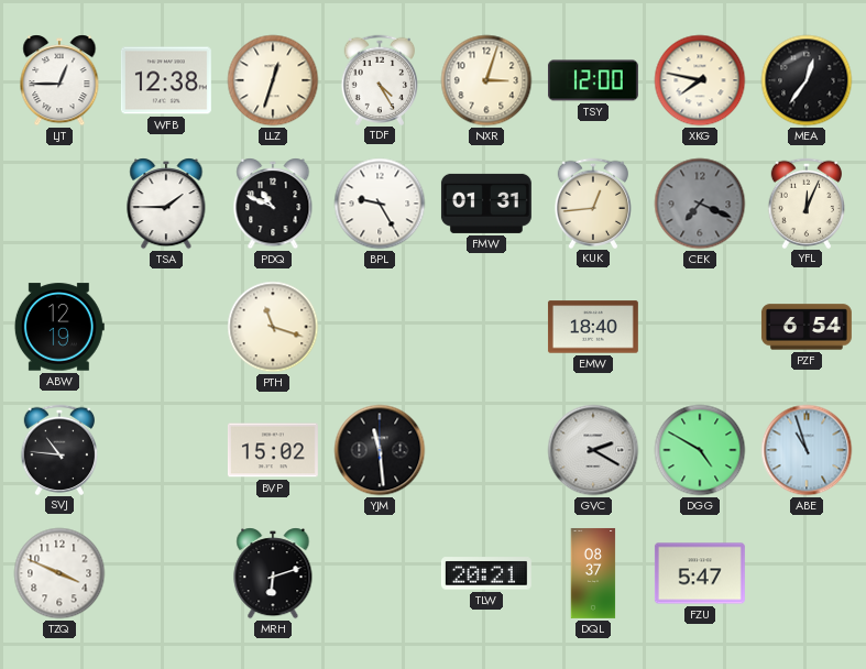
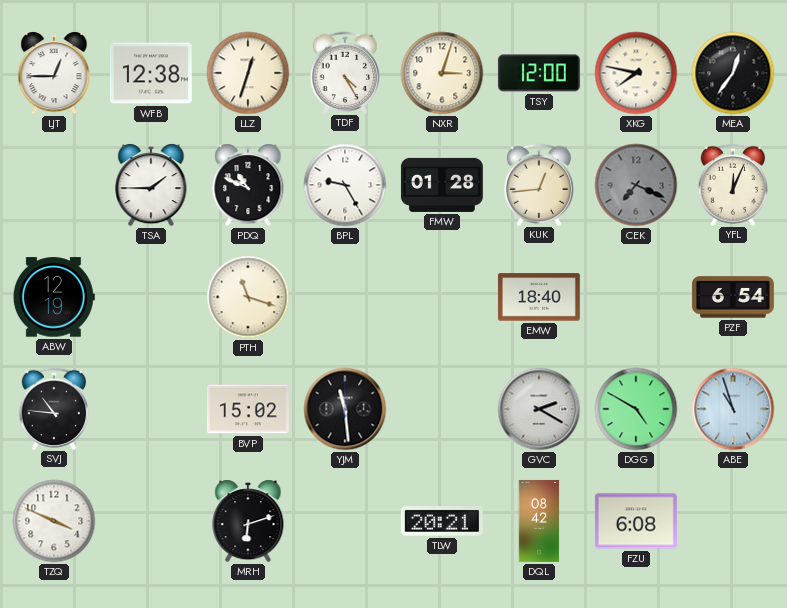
FMW: 01:31 -> 01:28
DQL: 08:37 -> 08:42
FZU: 5:47 -> 6:08
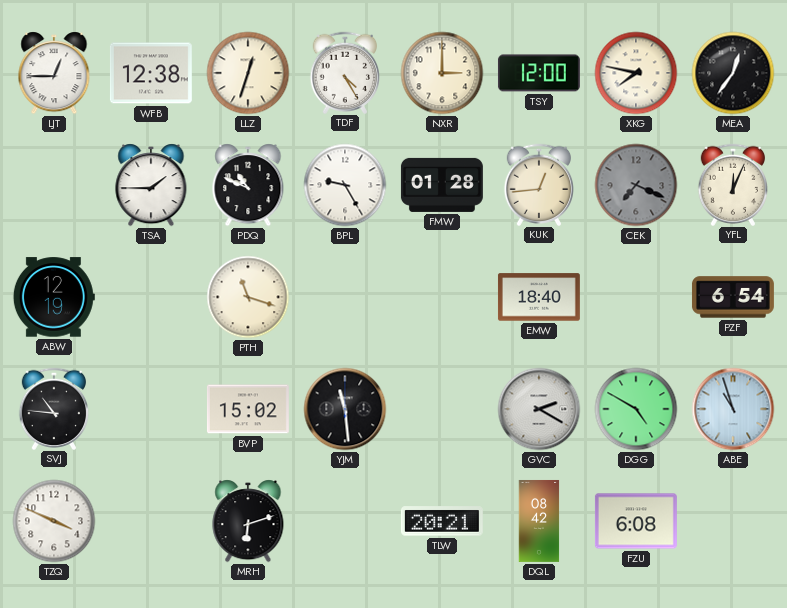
NXR: 3:03 -> 3:00
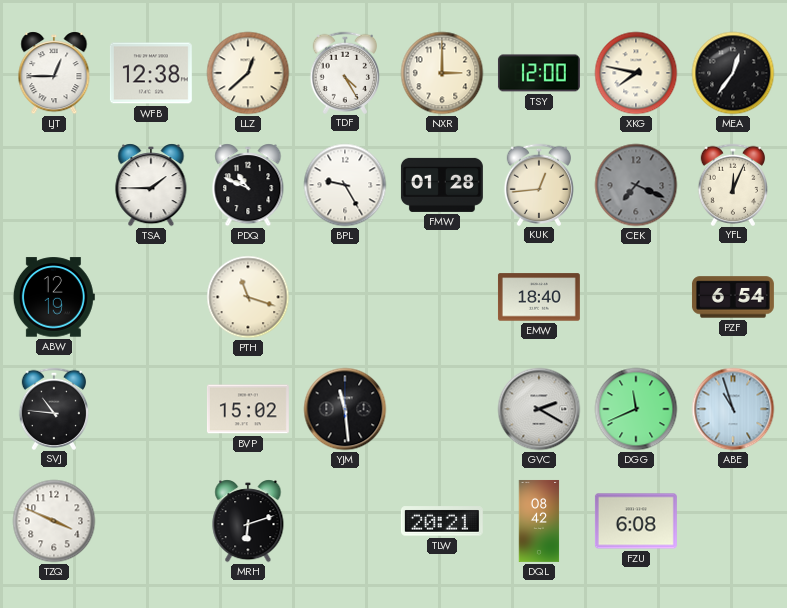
LLZ: 12:33 -> 12:38
DGG: 4:50 -> 11:41
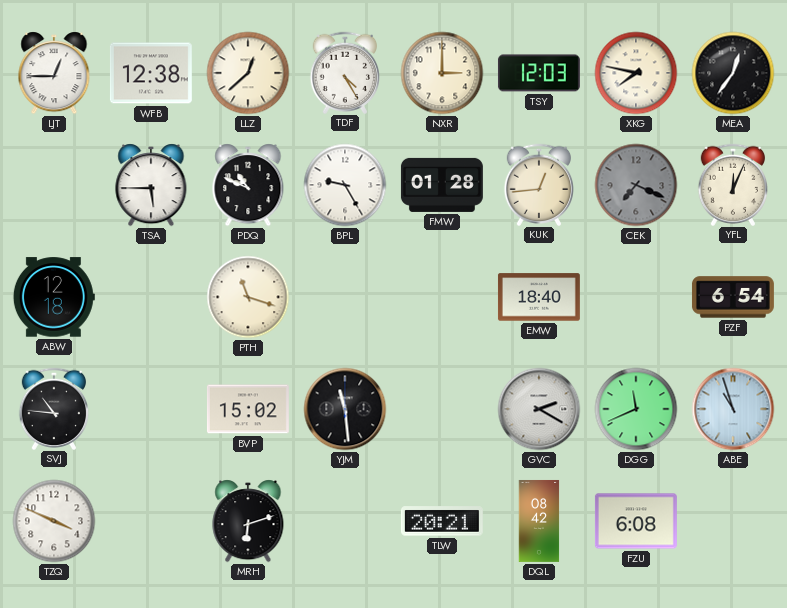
TSY: 12:00 -> 12:03
TSA: 1:45 -> 5:45
ABW: 12:19 -> 12:18
